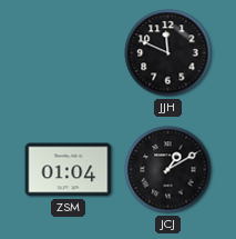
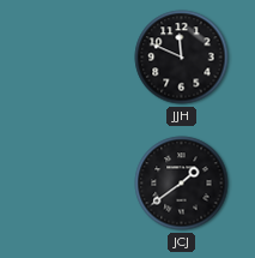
ZSM: 01:04 -> none
JCJ: 1:10 -> 1:39
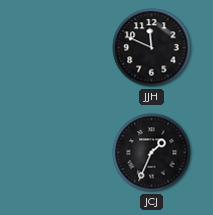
JCJ: 1:39 -> 1:34
